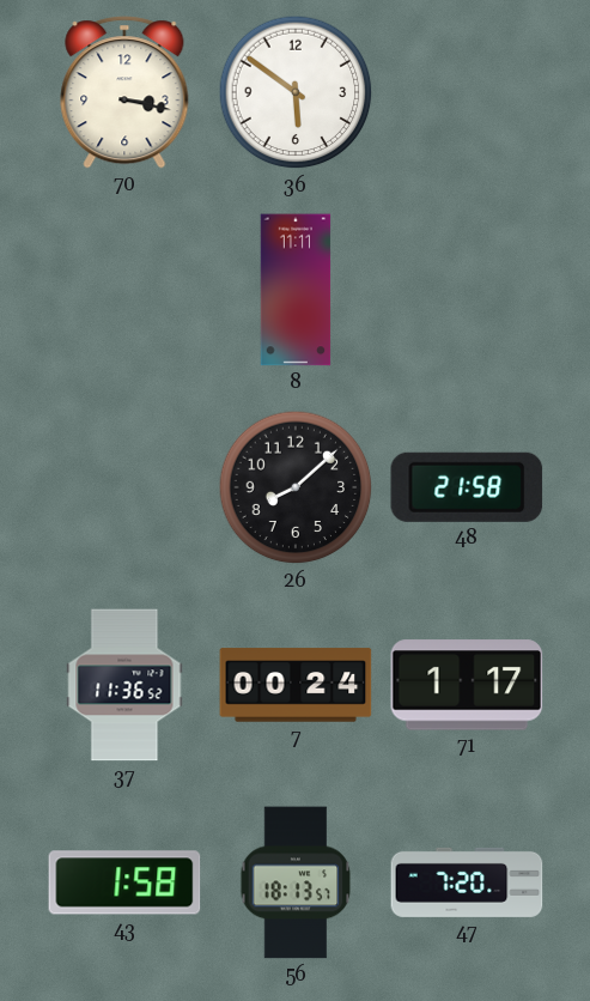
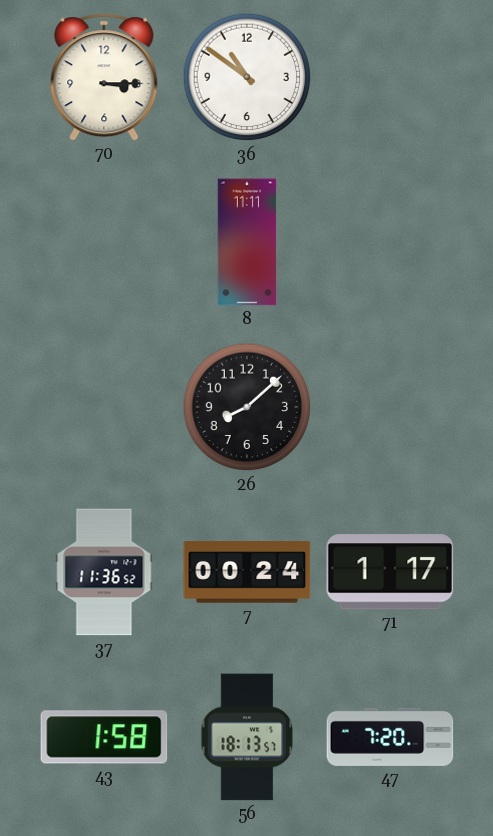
70: 3:17 -> 3:15
36: 5:51 -> 10:51
48: 21:58 -> none
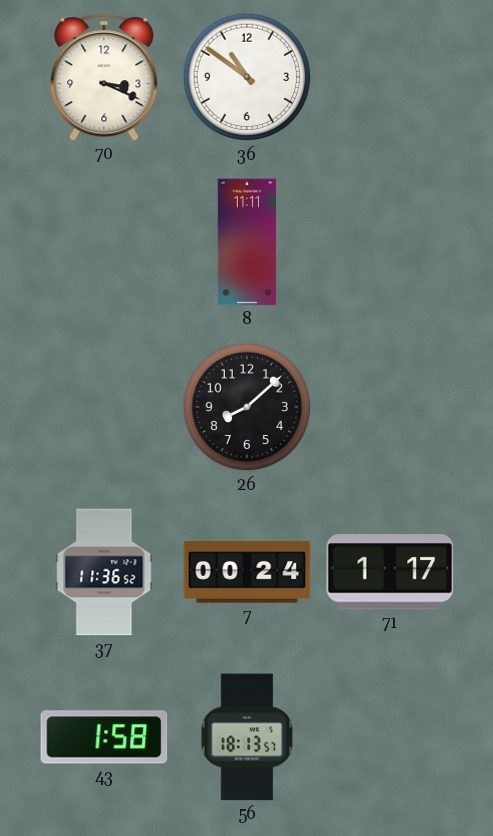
70: 3:15 -> 3:19
47: 7:20 -> none
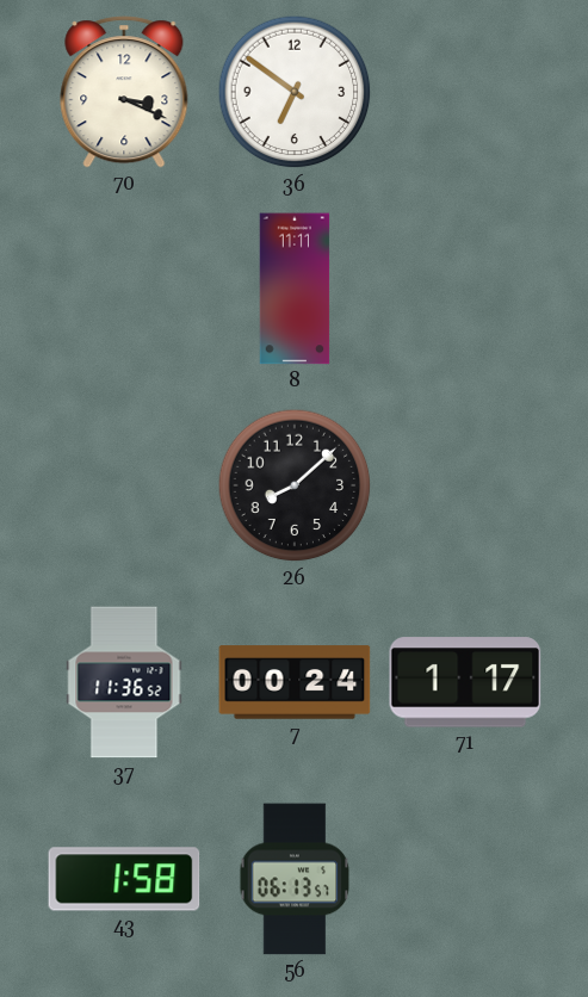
36: 10:51 -> 6:51
56: 18:13 -> 06:13
